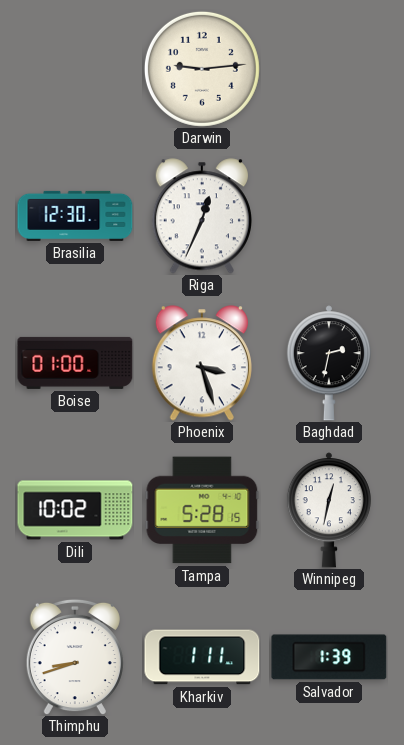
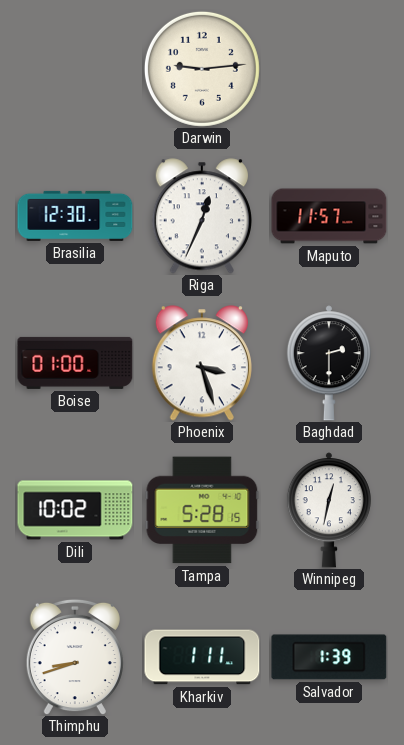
Maputo: none -> 11:57
Baghdad: 2:32 -> 2:30
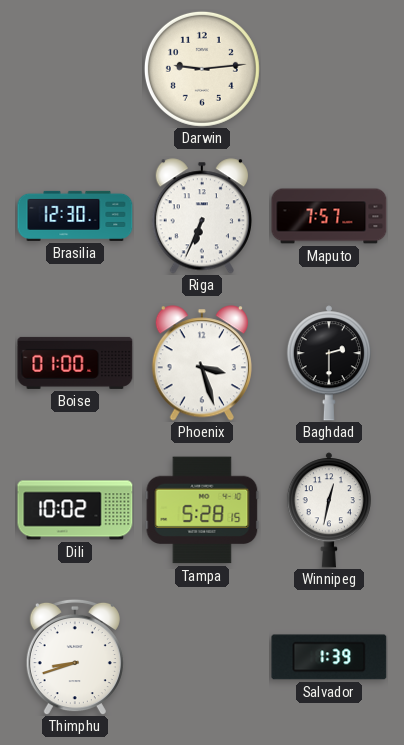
Riga: 12:34 -> 6:34
Maputo: 11:57 -> 7:57
Kharkiv: 1:11 -> none
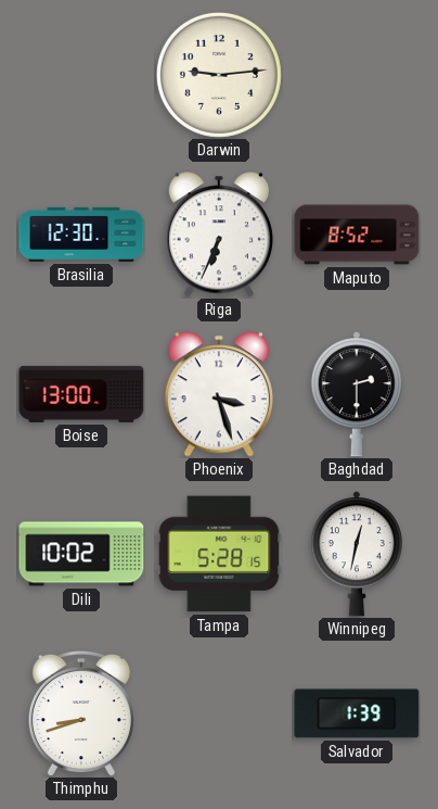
Maputo: 7:57 -> 8:52
Boise: 01:00 -> 13:00
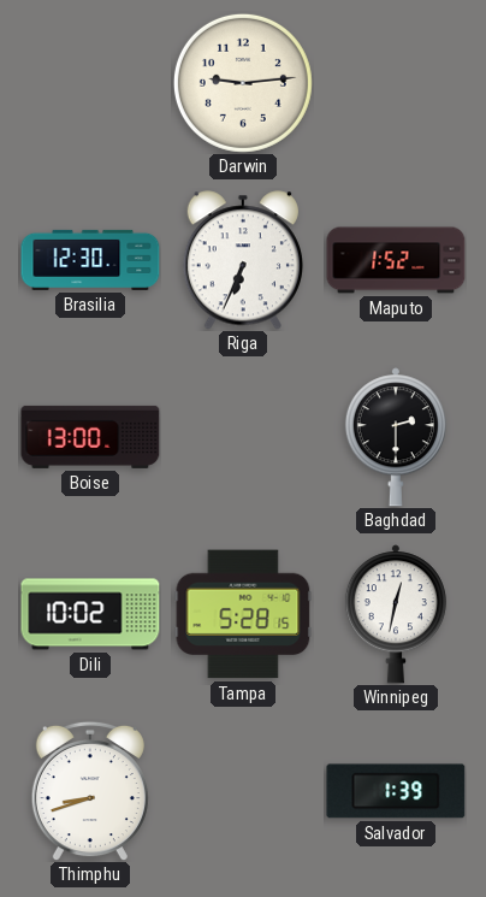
Maputo: 8:52 -> 1:52
Phoenix: 3:27 -> none
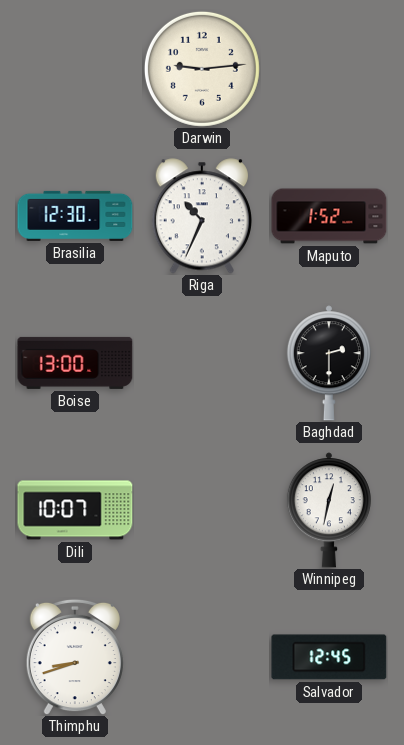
Riga: 6:34 -> 10:34
Dili: 10:02 -> 10:07
Tampa: 5:28 -> none
Salvador: 1:39 -> 12:45
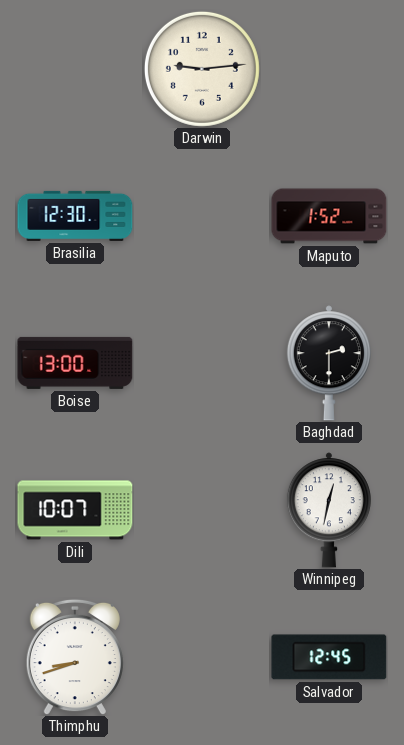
Riga: 10:34 -> none
